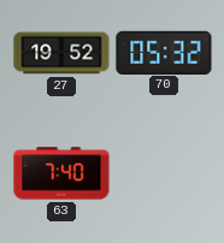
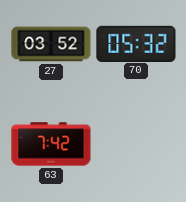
27: 19:52 -> 03:52
63: 7:40 -> 7:42
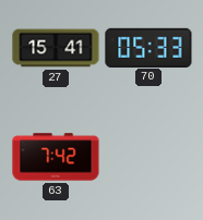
27: 03:52 -> 15:41
70: 05:32 -> 05:33
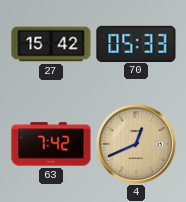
27: 15:41 -> 15:42
4: none -> 12:41
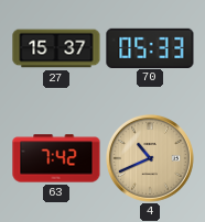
27: 15:42 -> 15:37
4: 12:41 -> 10:41
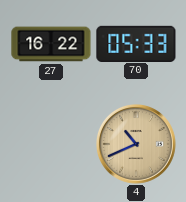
27: 15:37 -> 16:22
63: 7:42 -> none
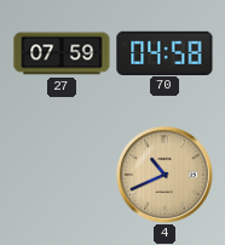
27: 16:22 -> 07:59
70: 05:33 -> 04:58
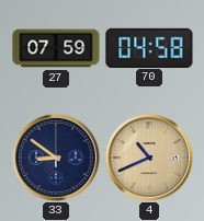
33: none -> 8:51
